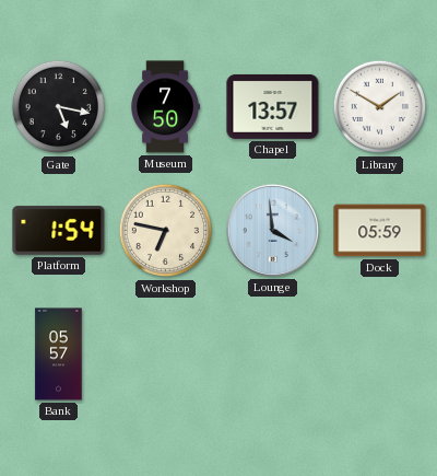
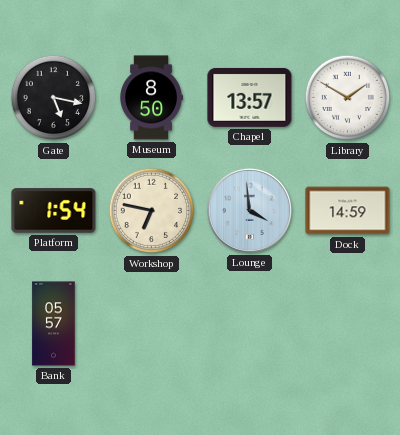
Museum: 7:50 -> 8:50
Dock: 05:59 -> 14:59
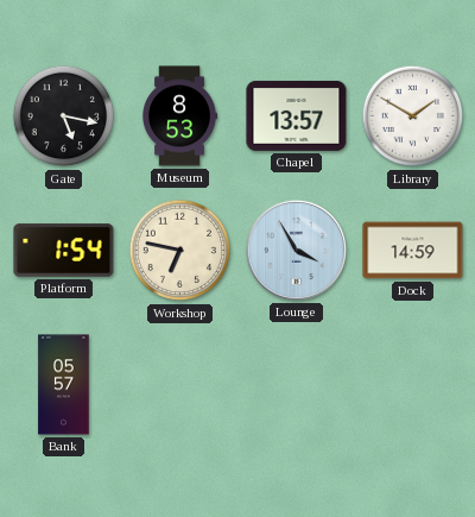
Museum: 8:50 -> 8:53
Lounge: 3:59 -> 3:55
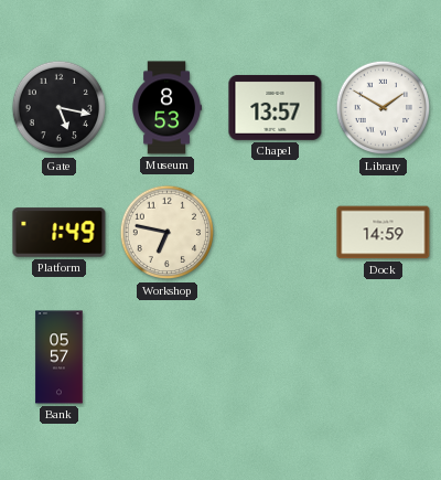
Platform: 1:54 -> 1:49
Lounge: 3:55 -> none
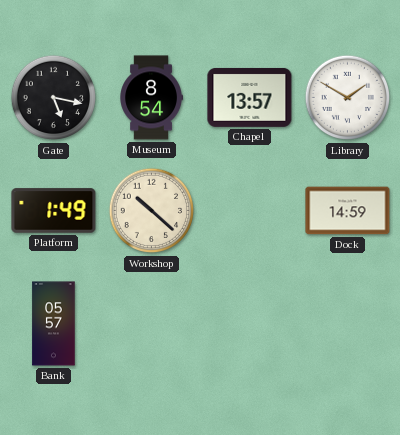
Museum: 8:53 -> 8:54
Workshop: 6:47 -> 10:22
